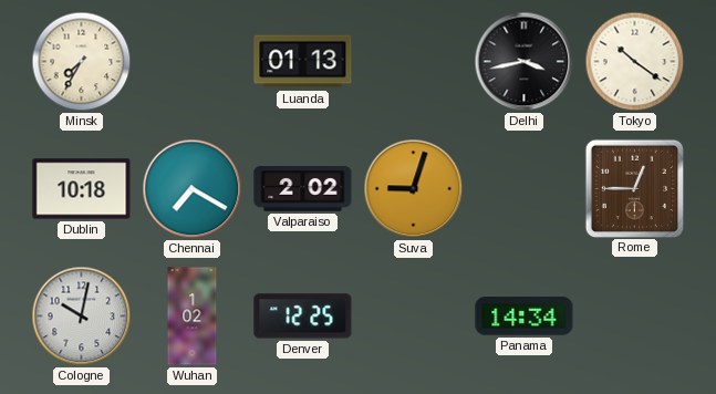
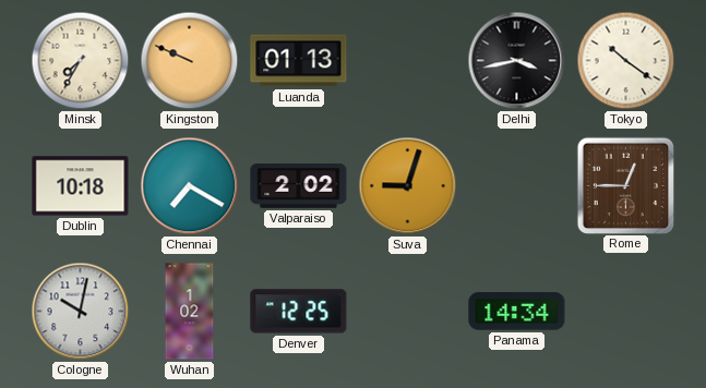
Kingston: none -> 9:49
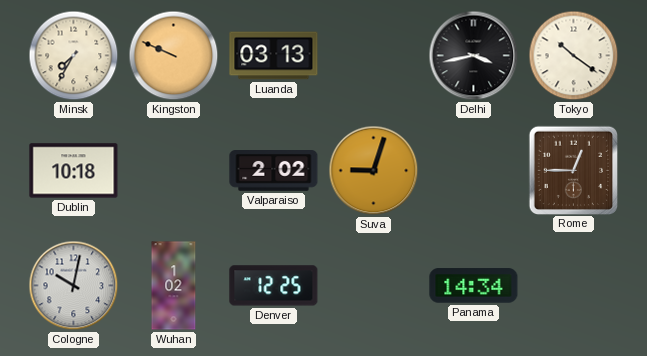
Luanda: 01:13 -> 03:13
Chennai: 7:20 -> none
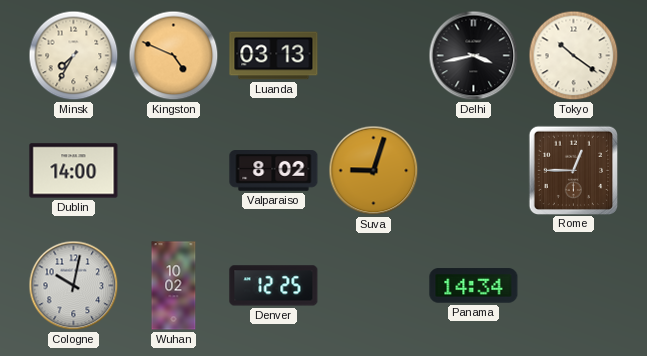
Kingston: 9:49 -> 4:49
Dublin: 10:18 -> 14:00
Valparaiso: 2:02 -> 8:02
Wuhan: 1:02 -> 10:02
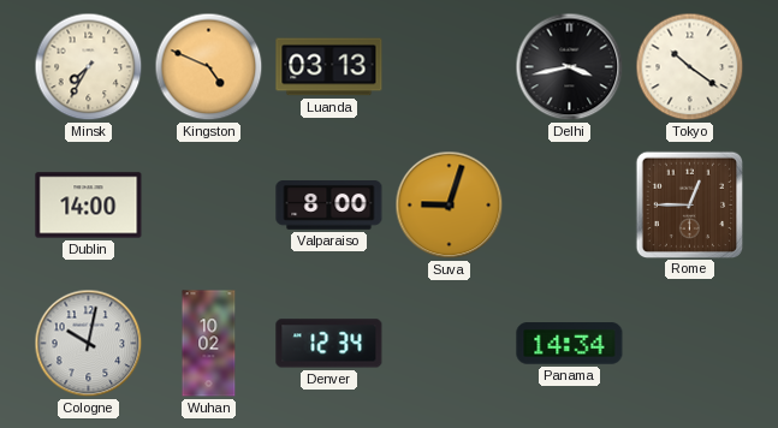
Valparaiso: 8:02 -> 8:00
Denver: 12:25 -> 12:34
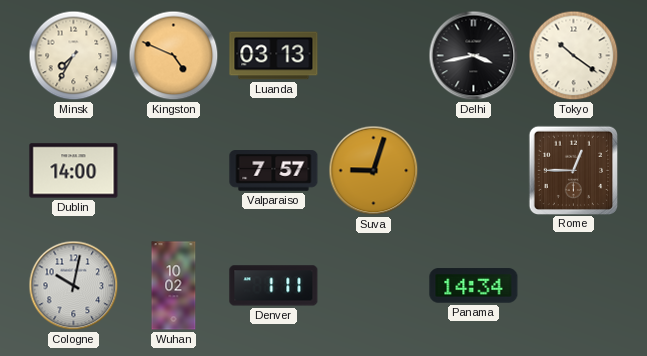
Valparaiso: 8:00 -> 7:57
Denver: 12:34 -> 1:11
